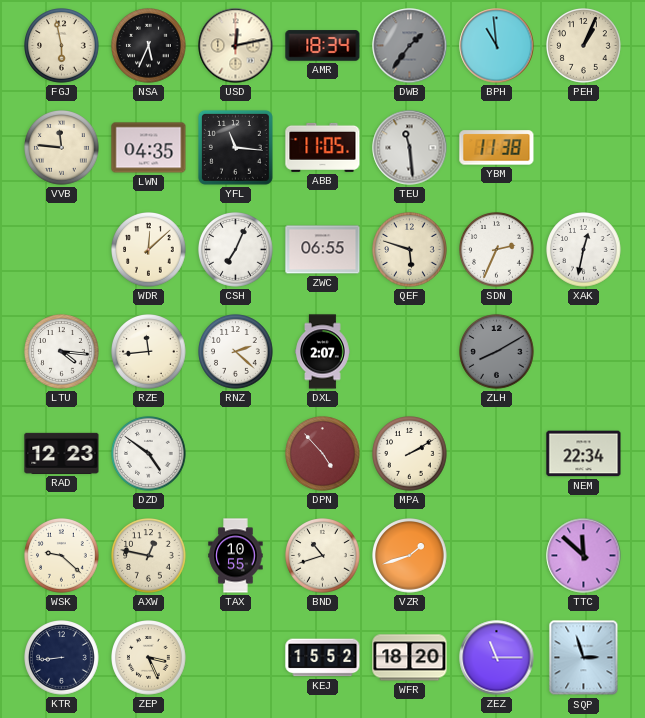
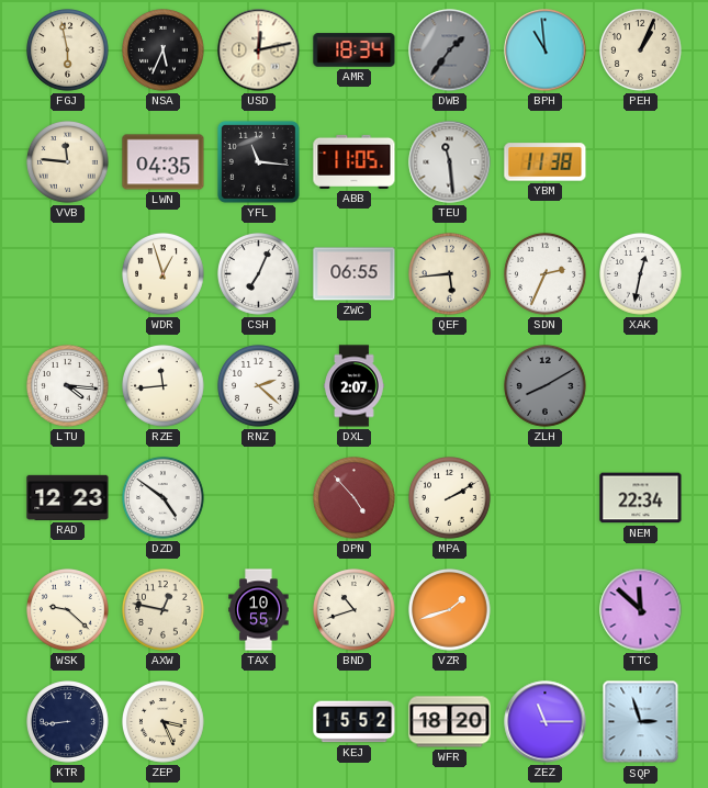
WDR: 12:08 -> 12:57
QEF: 5:48 -> 5:44
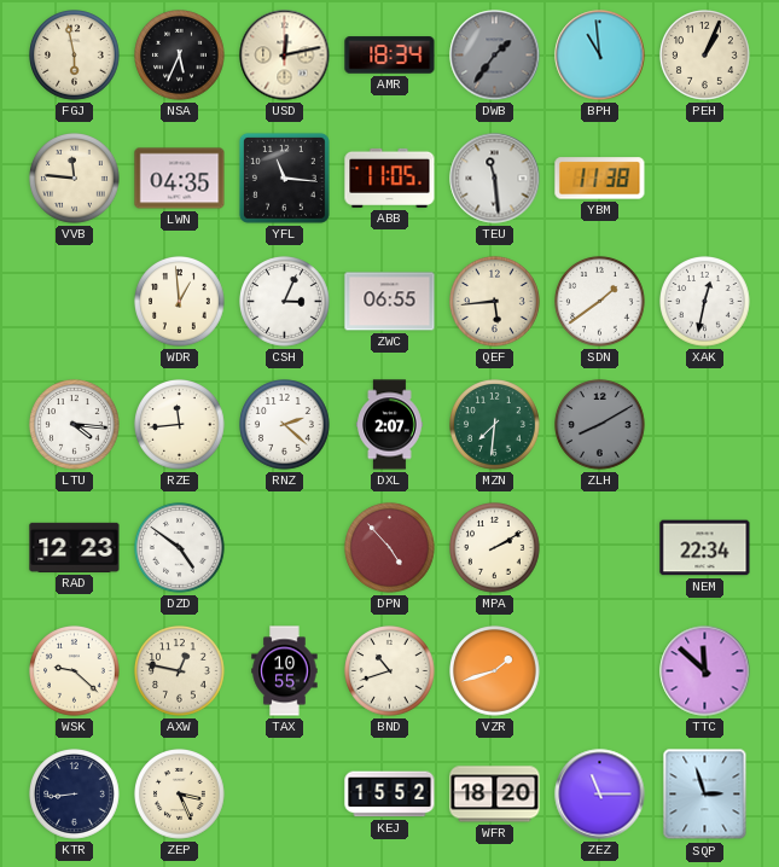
WDR: 12:57 -> 12:59
CSH: 7:04 -> 3:04
SDN: 2:34 -> 1:39
MZN: none -> 7:31
